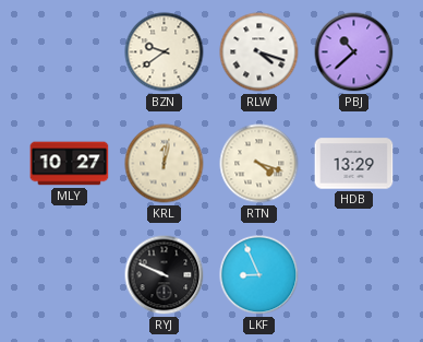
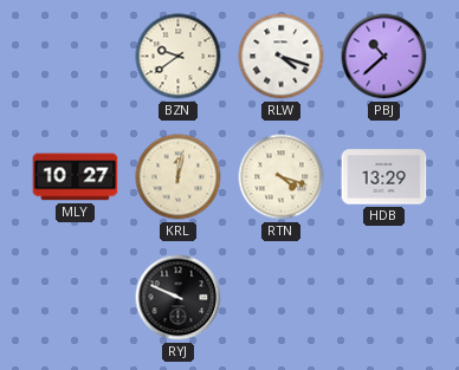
LKF: 8:56 -> none
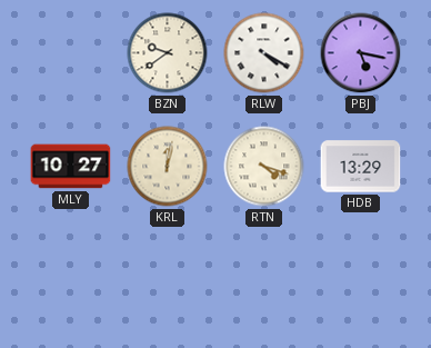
RLW: 4:18 -> 4:20
PBJ: 10:38 -> 5:17
RYJ: 9:49 -> none
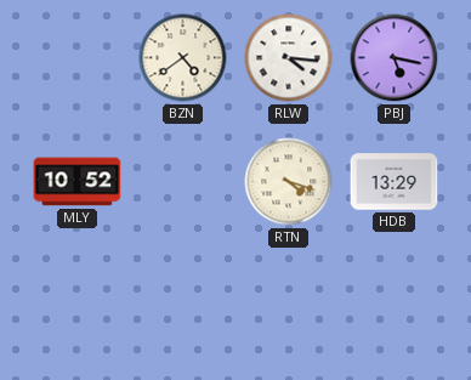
BZN: 9:39 -> 4:39
RLW: 4:20 -> 4:16
MLY: 10:27 -> 10:52
KRL: 12:02 -> none
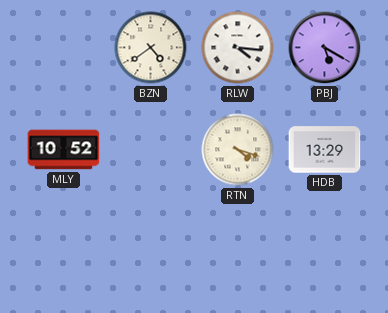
PBJ: 5:17 -> 5:20
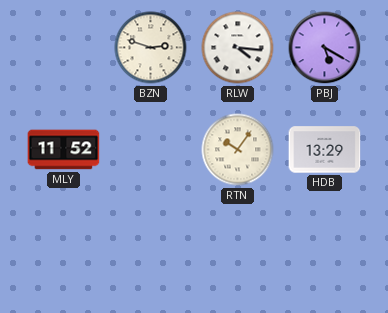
BZN: 4:39 -> 2:48
MLY: 10:52 -> 11:52
RTN: 4:18 -> 10:06
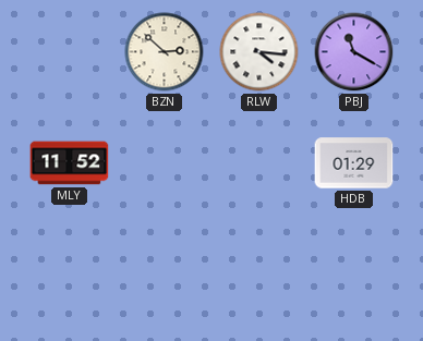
BZN: 2:48 -> 2:52
PBJ: 5:20 -> 11:20
RTN: 10:06 -> none
HDB: 13:29 -> 01:29
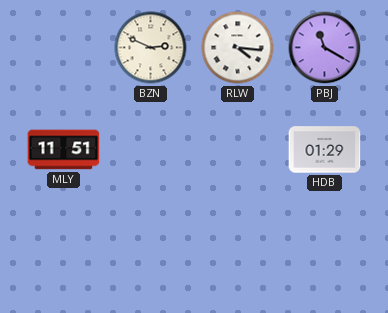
BZN: 2:52 -> 2:49
MLY: 11:52 -> 11:51
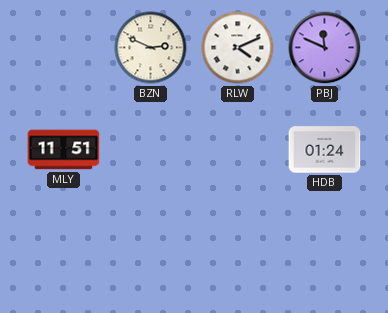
RLW: 4:16 -> 4:11
PBJ: 11:20 -> 11:49
HDB: 01:29 -> 01:24
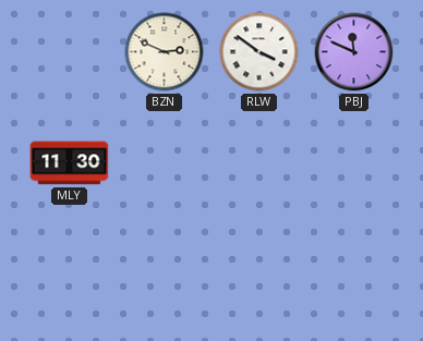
RLW: 4:11 -> 3:51
MLY: 11:51 -> 11:30
HDB: 01:24 -> none
